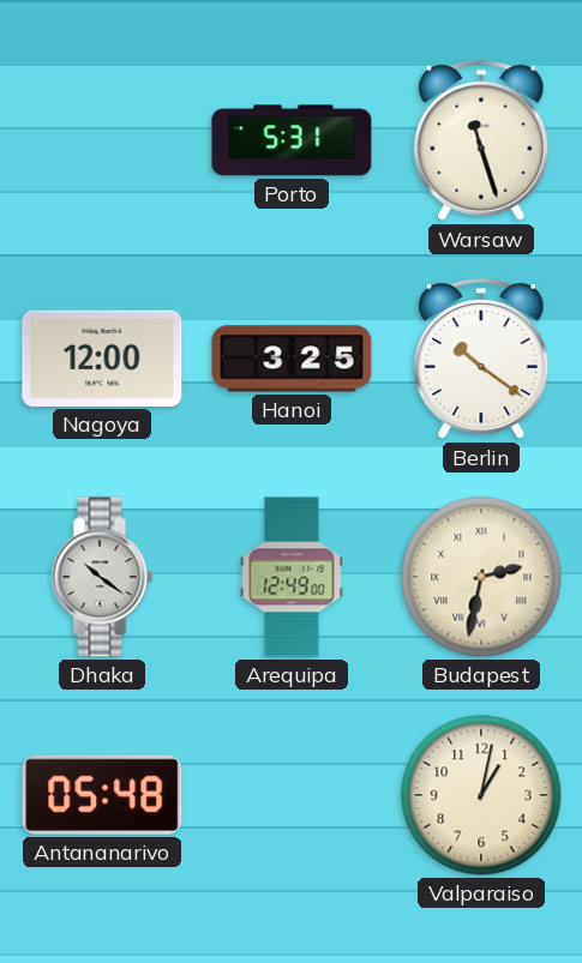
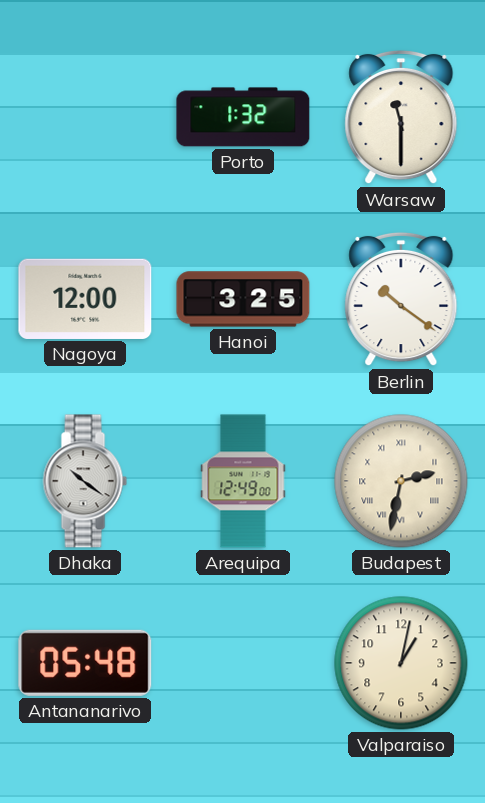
Porto: 5:31 -> 1:32
Warsaw: 11:27 -> 11:30
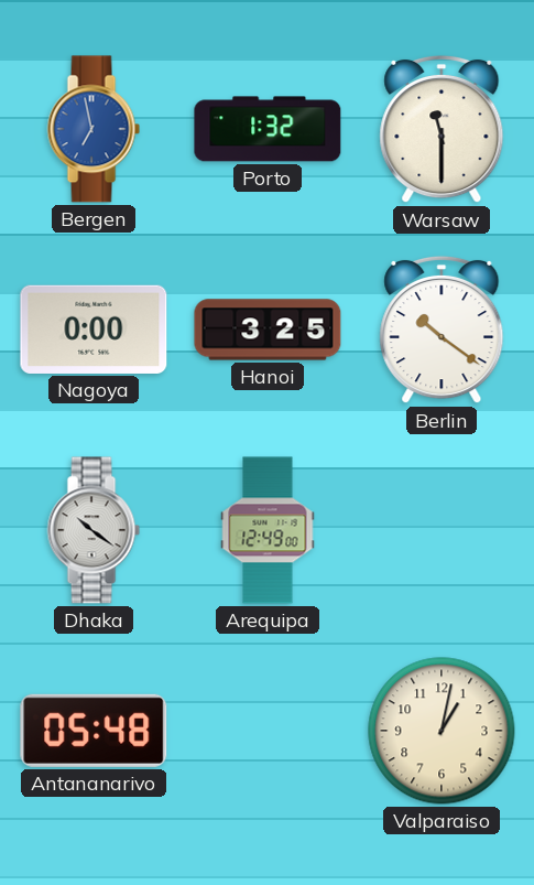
Bergen: none -> 6:58
Nagoya: 12:00 -> 0:00
Budapest: 2:32 -> none
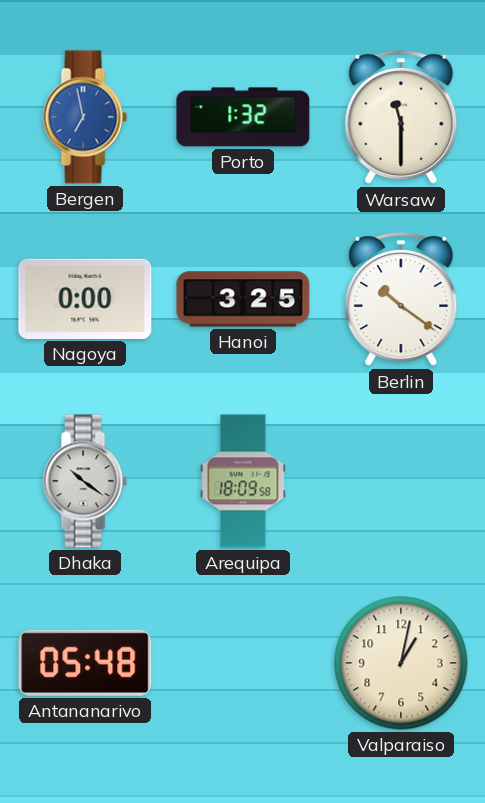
Arequipa: 12:49 -> 18:09
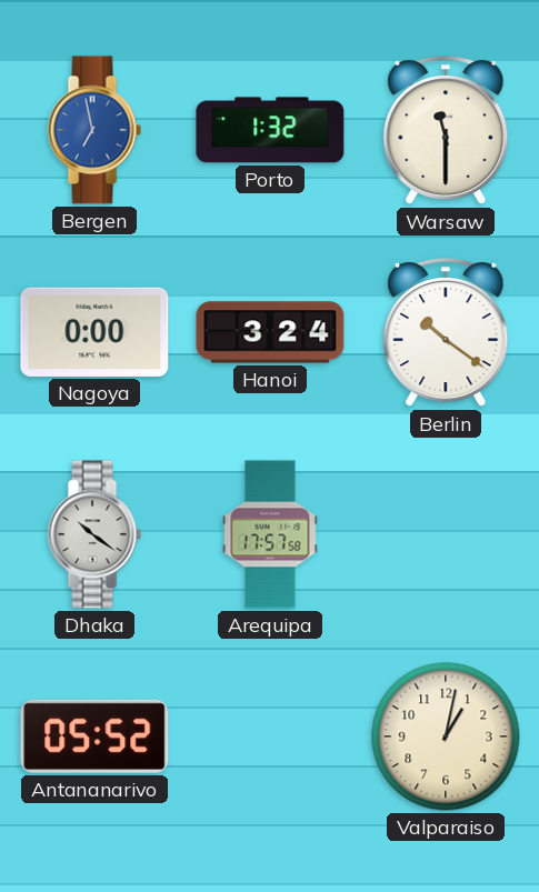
Hanoi: 3:25 -> 3:24
Arequipa: 18:09 -> 17:57
Antananarivo: 05:48 -> 05:52
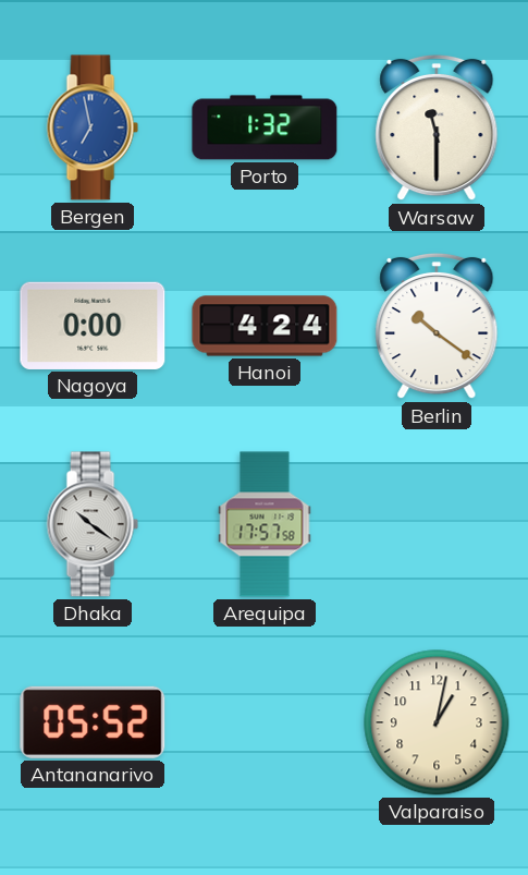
Hanoi: 3:24 -> 4:24
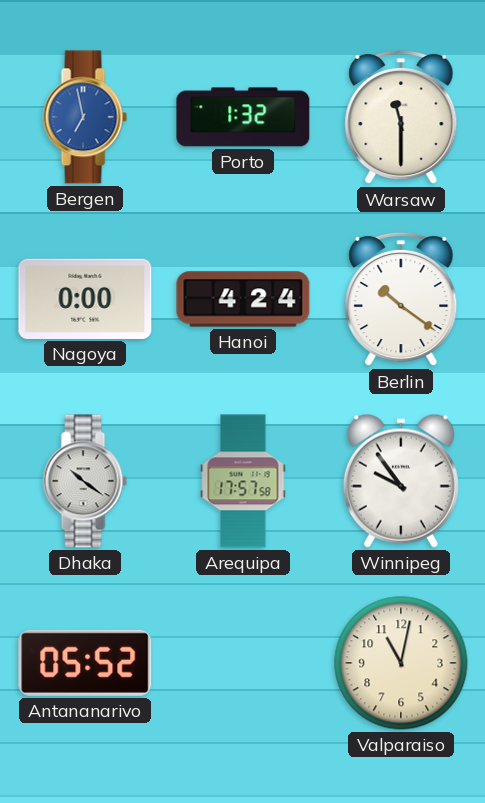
Winnipeg: none -> 9:54
Valparaiso: 1:02 -> 11:02
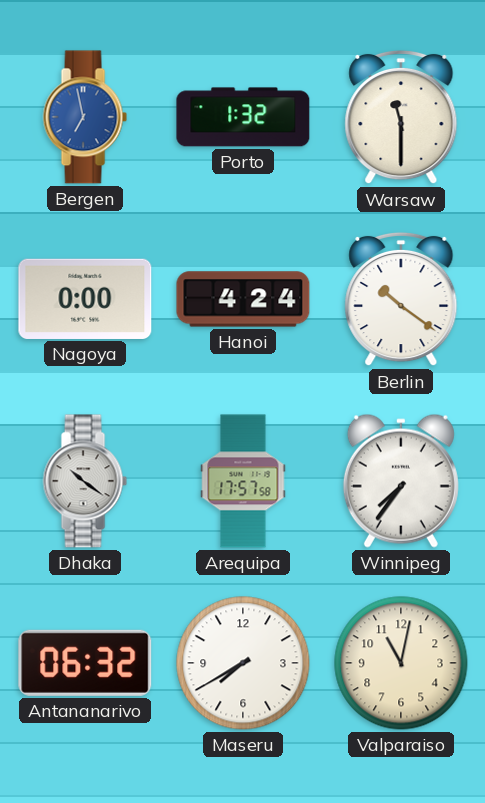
Winnipeg: 9:54 -> 7:36
Antananarivo: 05:52 -> 06:32
Maseru: none -> 7:40
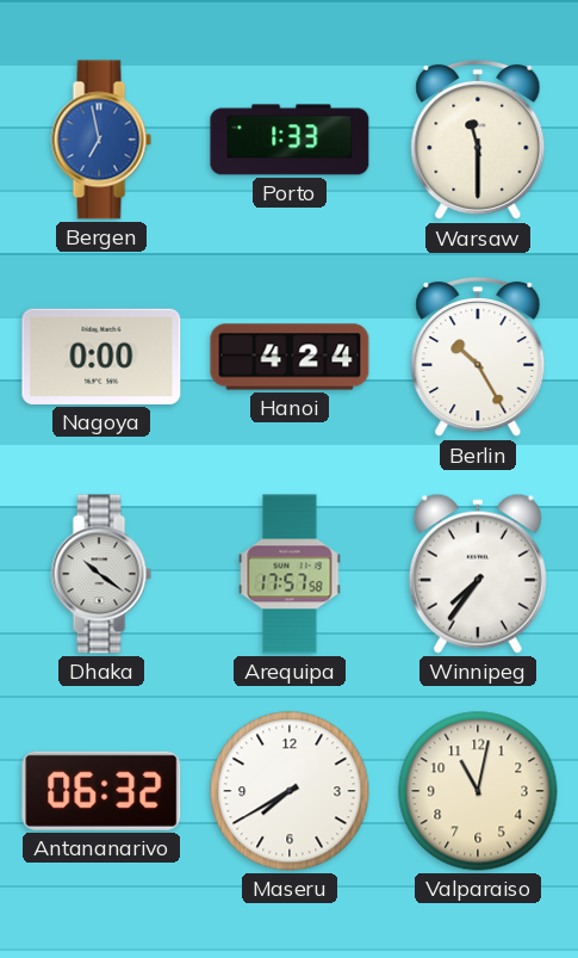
Porto: 1:32 -> 1:33
Berlin: 10:21 -> 10:25
